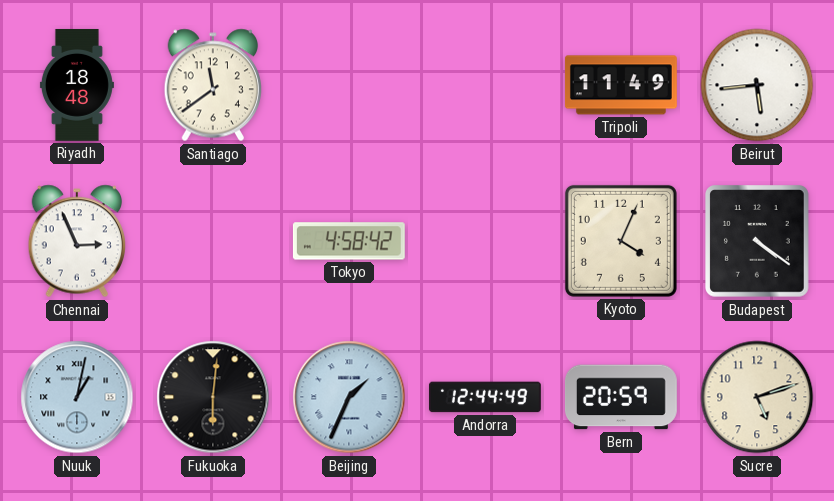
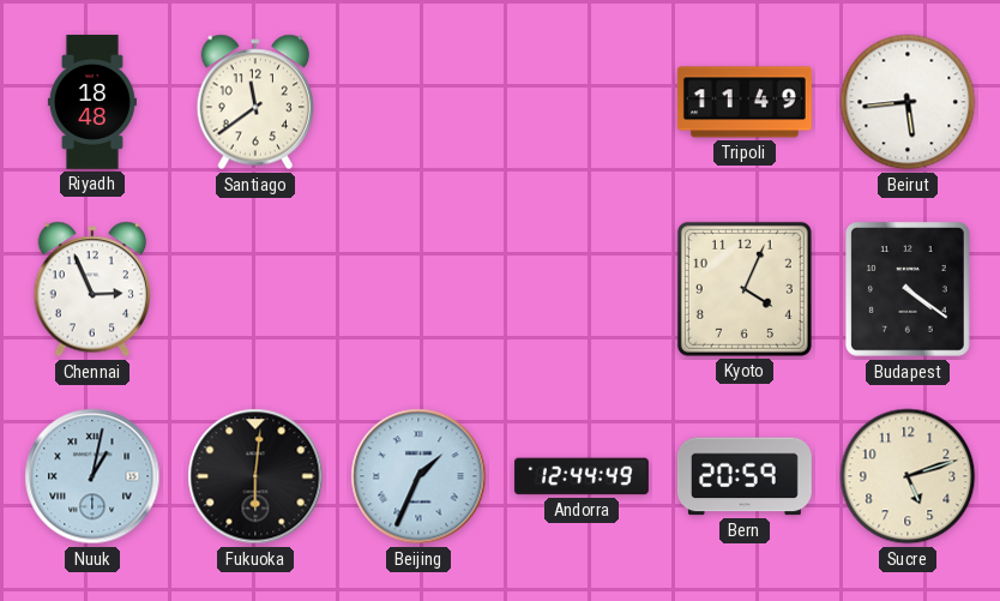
Tokyo: 4:58 -> none
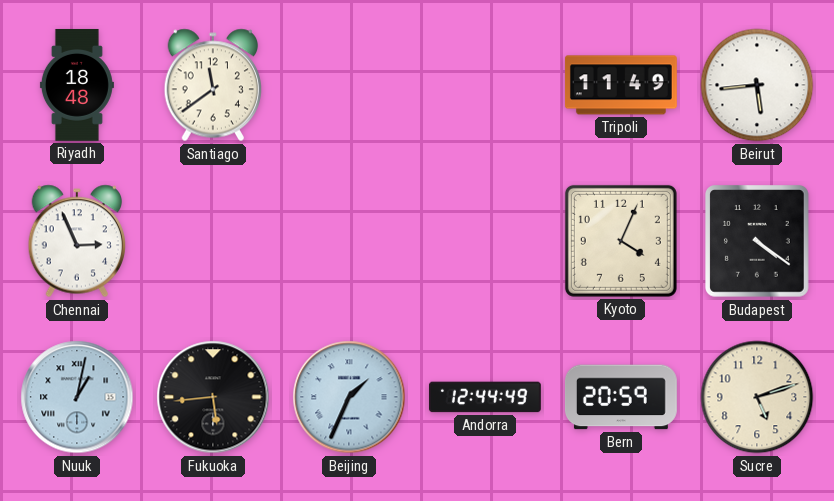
Fukuoka: 6:01 -> 5:44
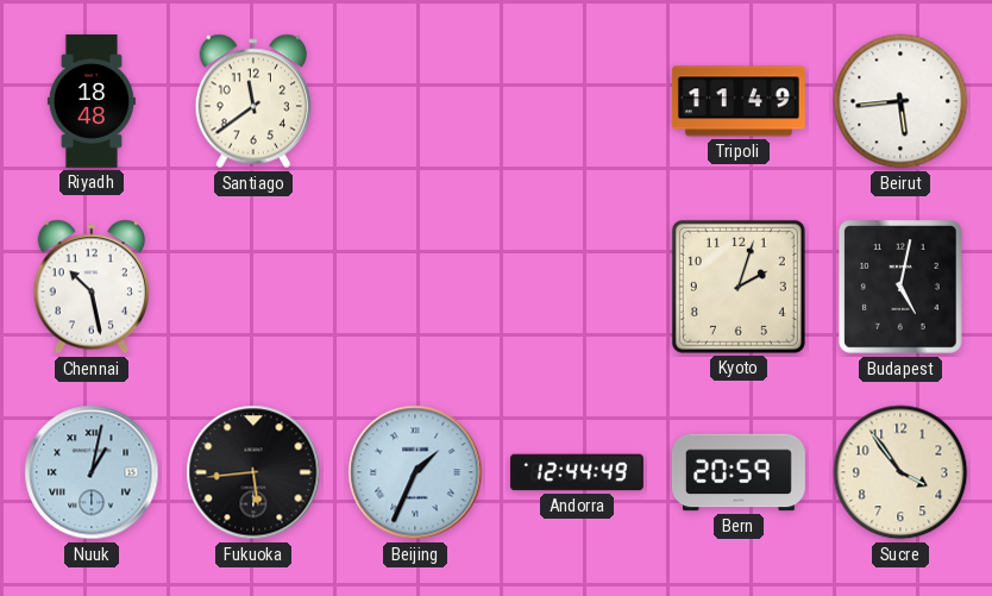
Chennai: 2:56 -> 10:28
Kyoto: 4:04 -> 2:03
Budapest: 4:21 -> 5:02
Sucre: 5:12 -> 3:54
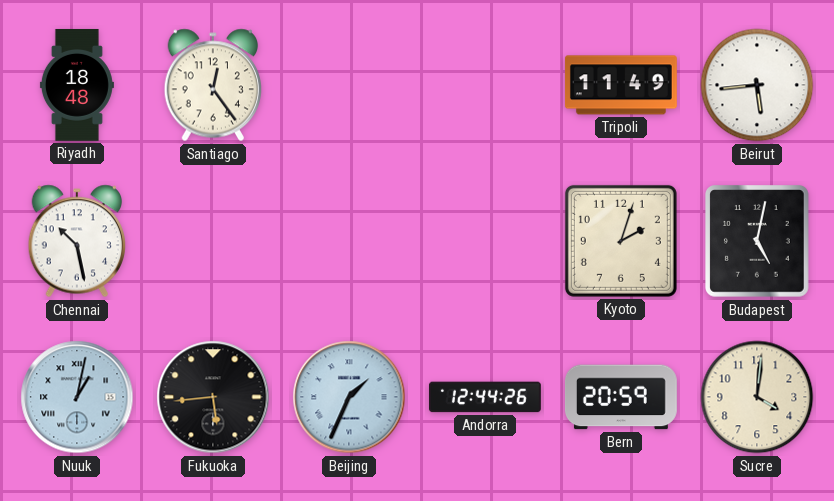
Santiago: 11:39 -> 12:24
Andorra: 12:44:49 -> 12:44:26
Sucre: 3:54 -> 4:01
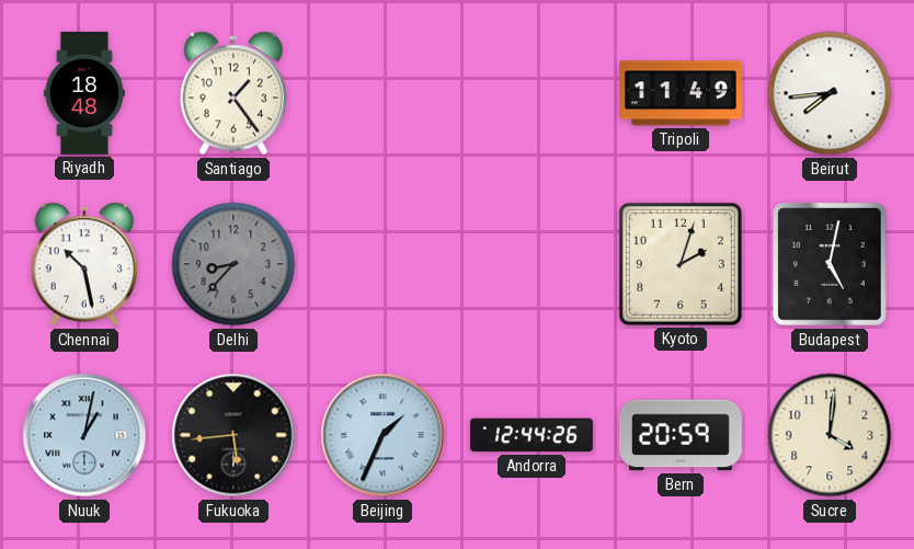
Santiago: 12:24 -> 1:24
Beirut: 5:44 -> 7:44
Delhi: none -> 8:37
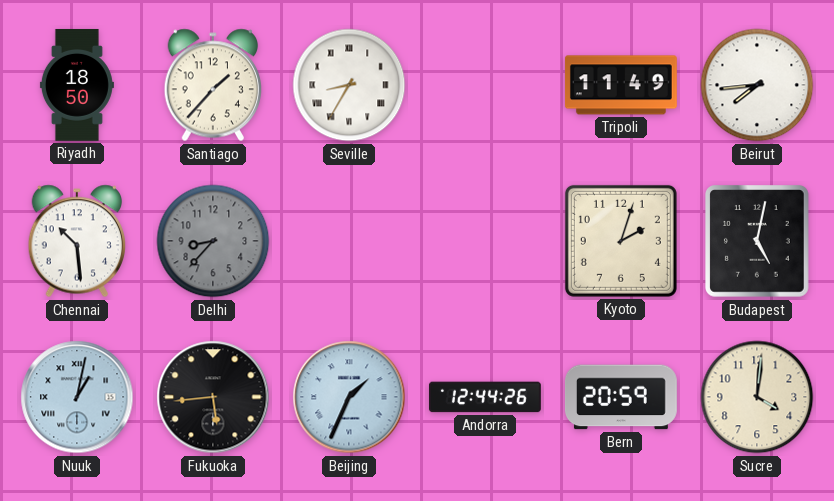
Riyadh: 18:48 -> 18:50
Santiago: 1:24 -> 1:37
Seville: none -> 8:35
Chennai: 10:28 -> 10:29
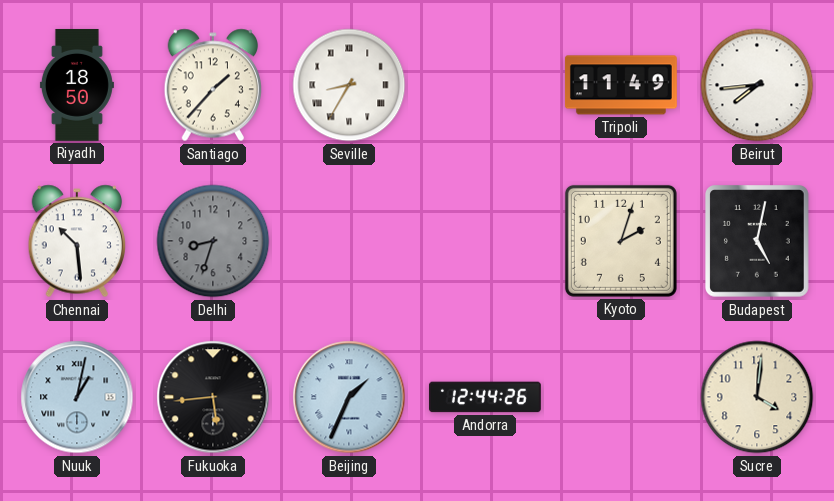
Delhi: 8:37 -> 8:33
Bern: 20:59 -> none
